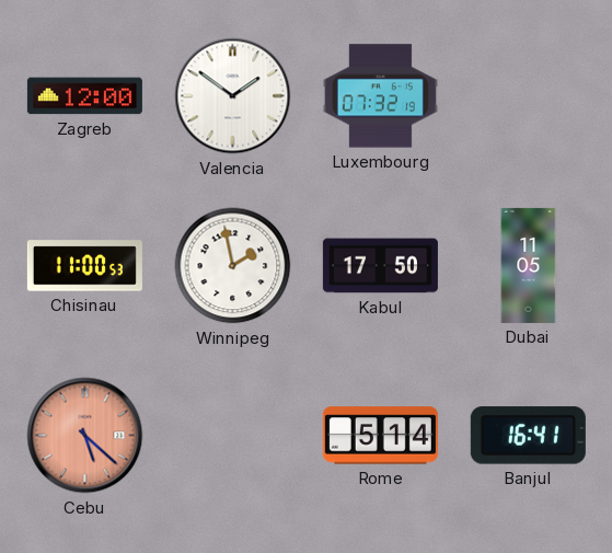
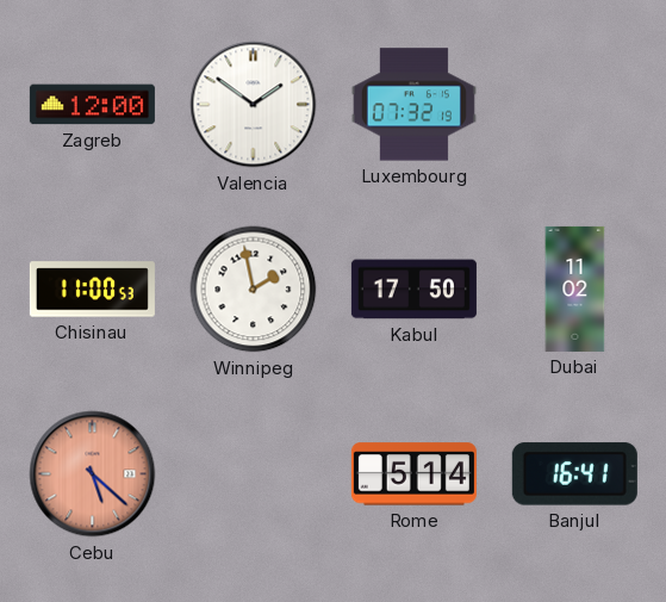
Dubai: 11:05 -> 11:02
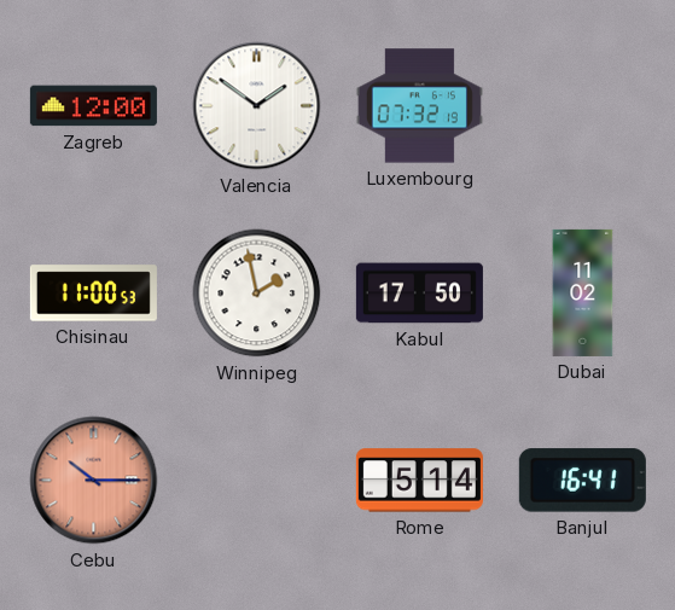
Cebu: 5:22 -> 10:15
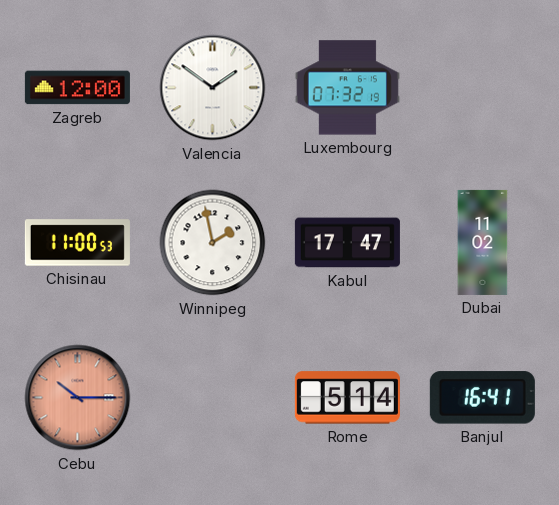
Kabul: 17:50 -> 17:47
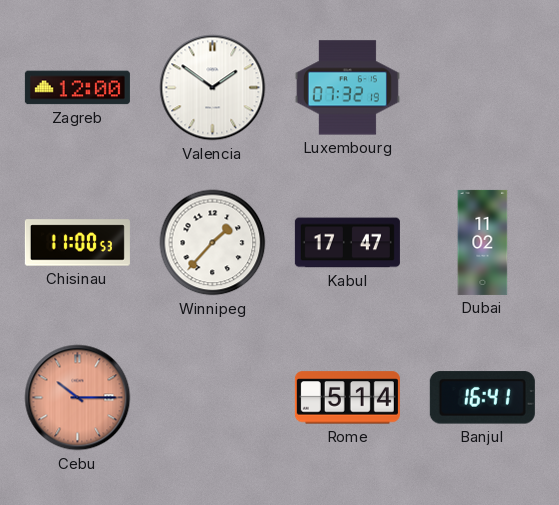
Winnipeg: 1:58 -> 1:37
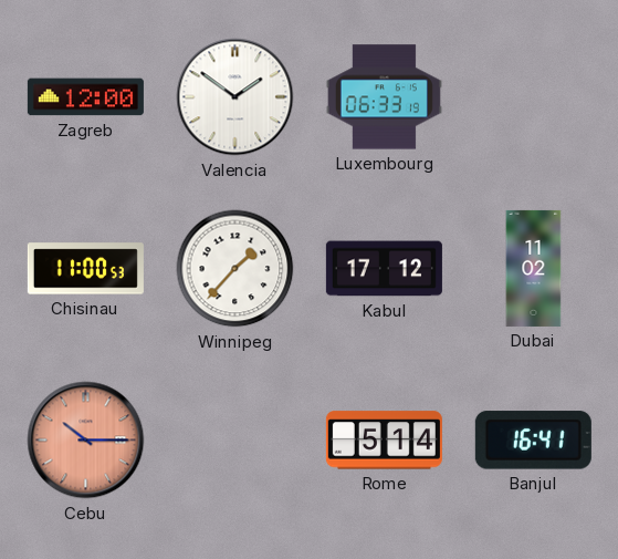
Luxembourg: 07:32 -> 06:33
Kabul: 17:47 -> 17:12
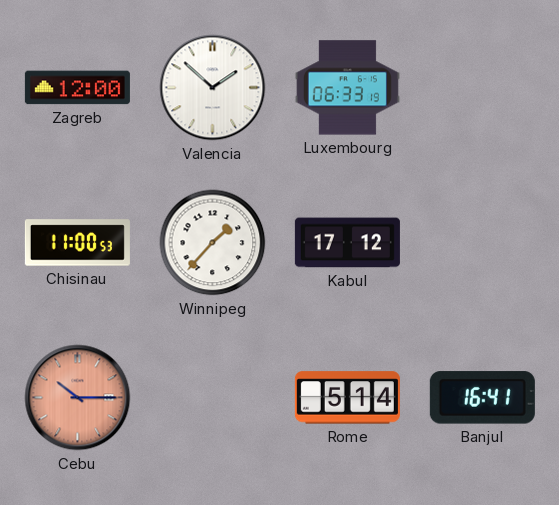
Valencia: 1:51 -> 1:52
Dubai: 11:02 -> none
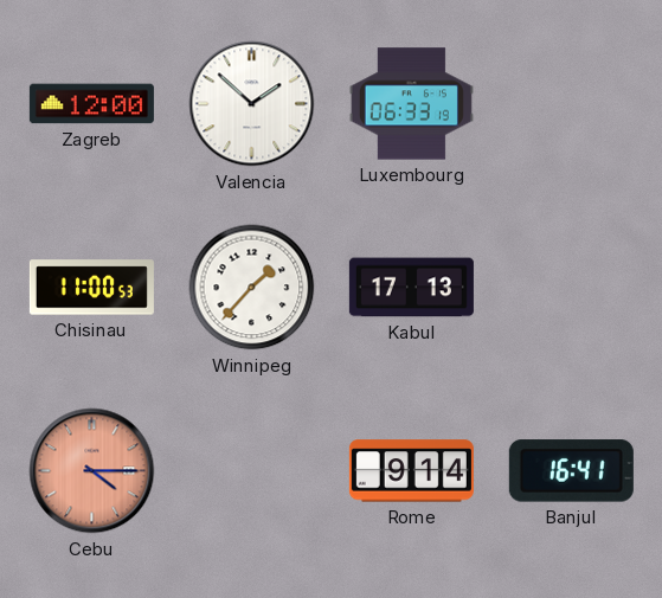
Kabul: 17:12 -> 17:13
Cebu: 10:15 -> 4:15
Rome: 5:14 -> 9:14
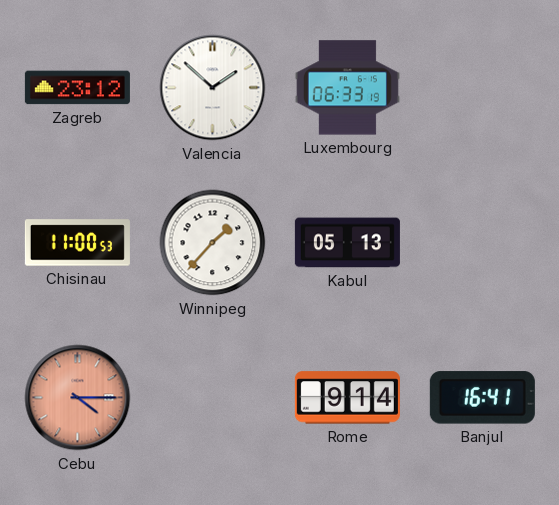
Zagreb: 12:00 -> 23:12
Kabul: 17:13 -> 05:13
